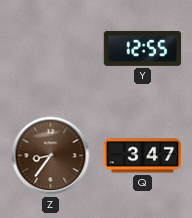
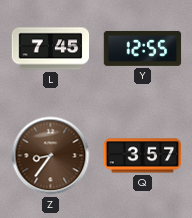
L: none -> 7:45
Q: 3:47 -> 3:57
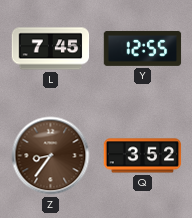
Q: 3:57 -> 3:52
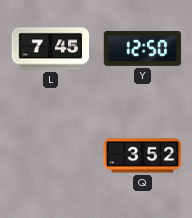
Y: 12:55 -> 12:50
Z: 8:36 -> none
